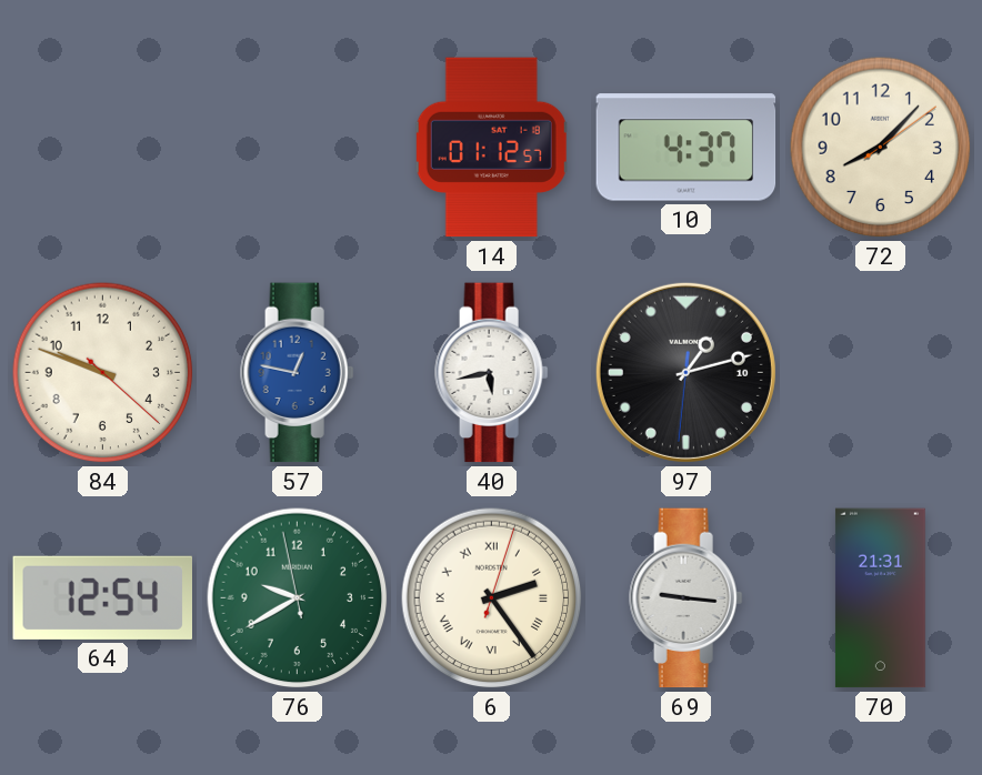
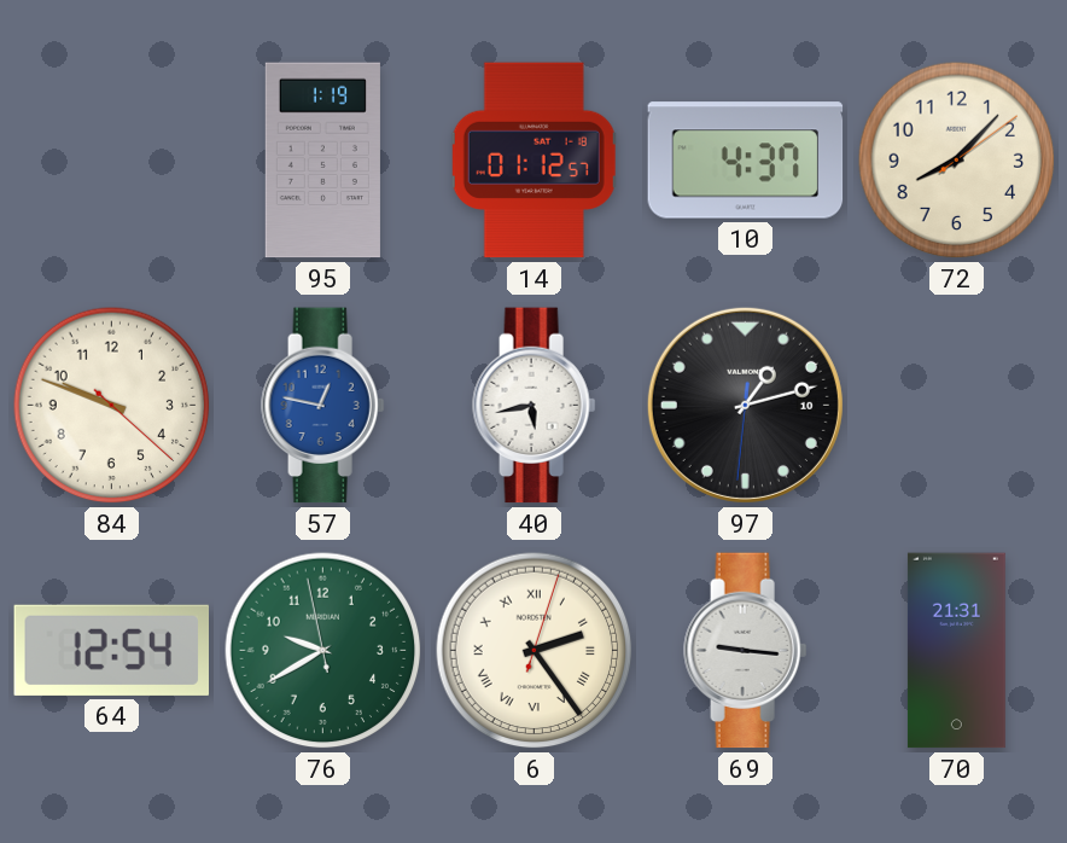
95: none -> 1:19
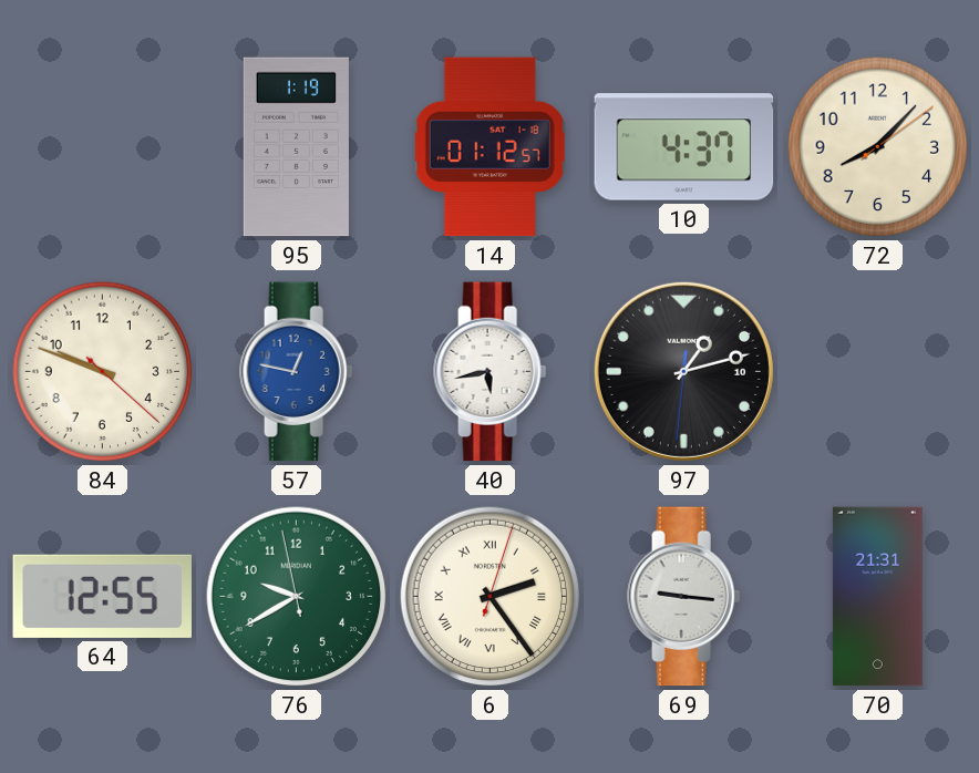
64: 12:54 -> 12:55
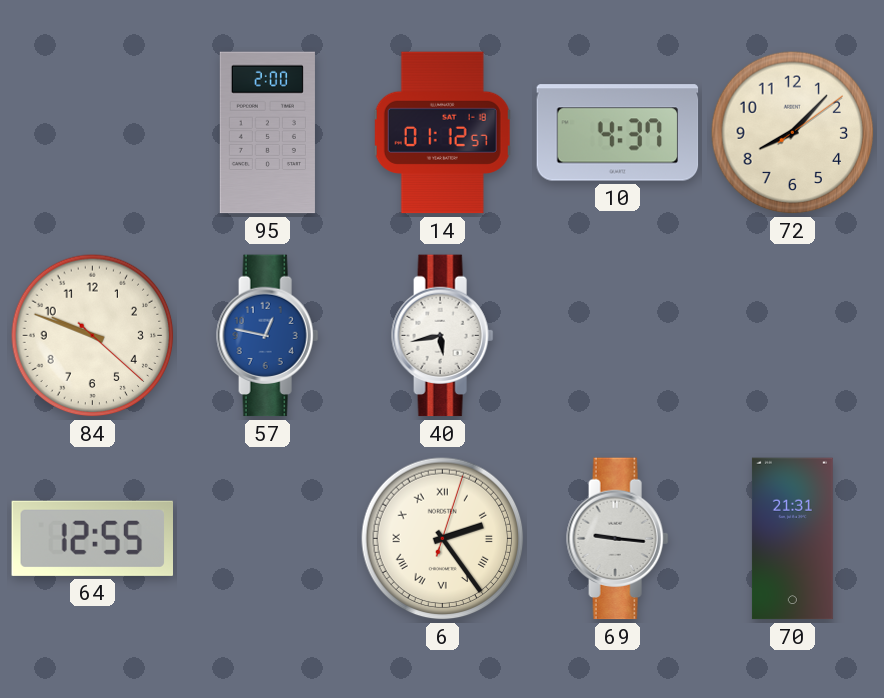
95: 1:19 -> 2:00
97: 1:12 -> none
76: 9:39 -> none
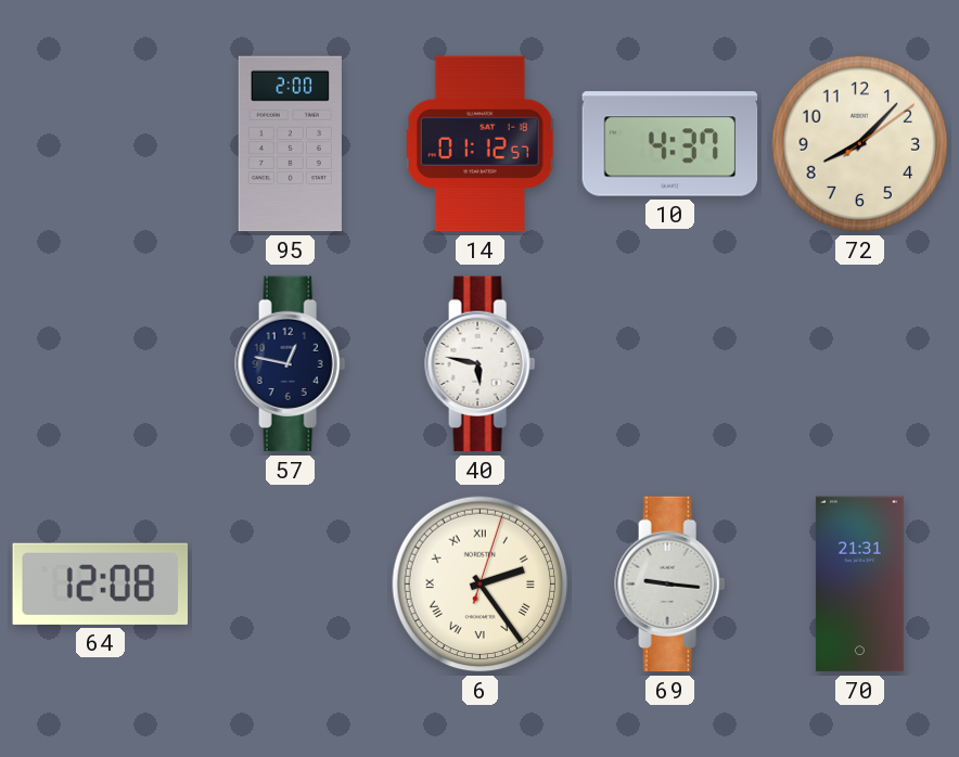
84: 9:48 -> none
57 dial: blue -> navy
40: 5:43 -> 5:47
64: 12:55 -> 12:08
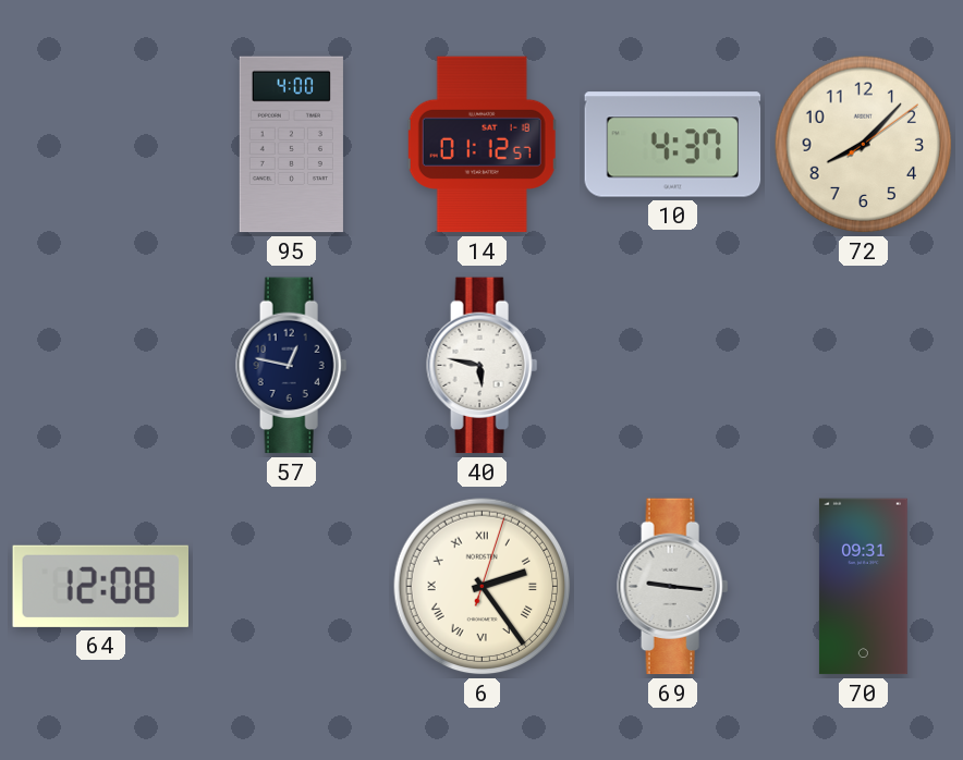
95: 2:00 -> 4:00
70: 21:31 -> 09:31
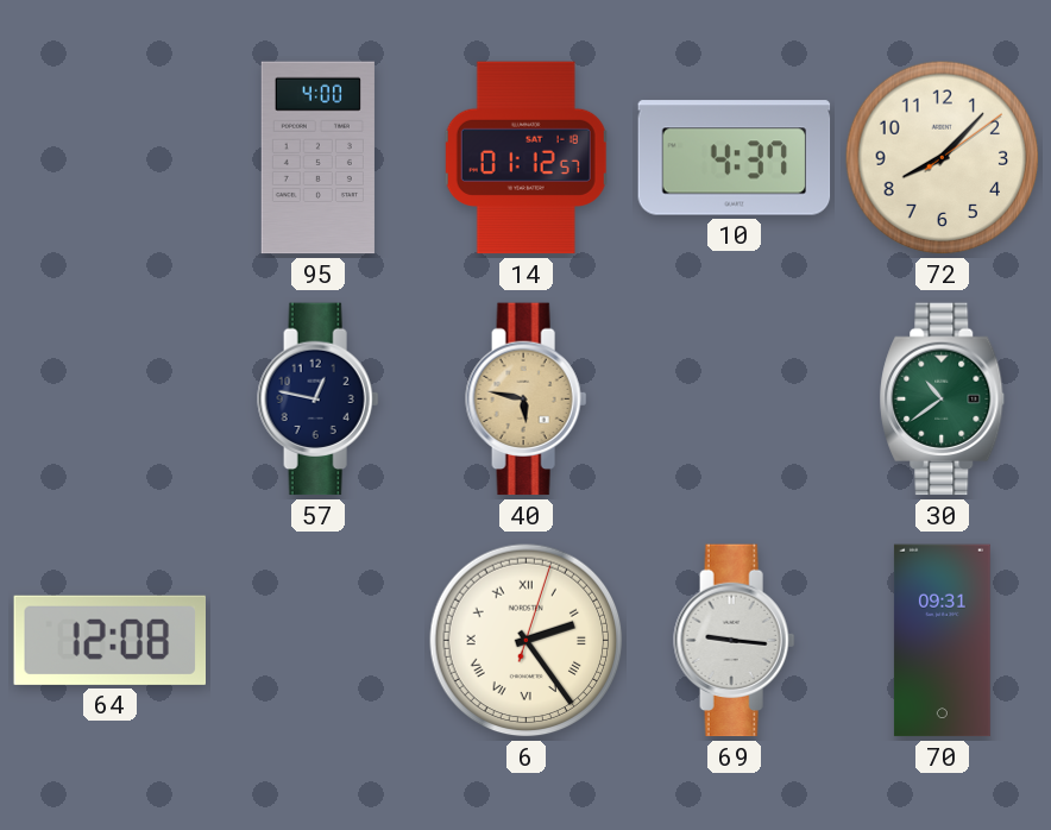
40 dial: white -> champagne
30: none -> 10:39
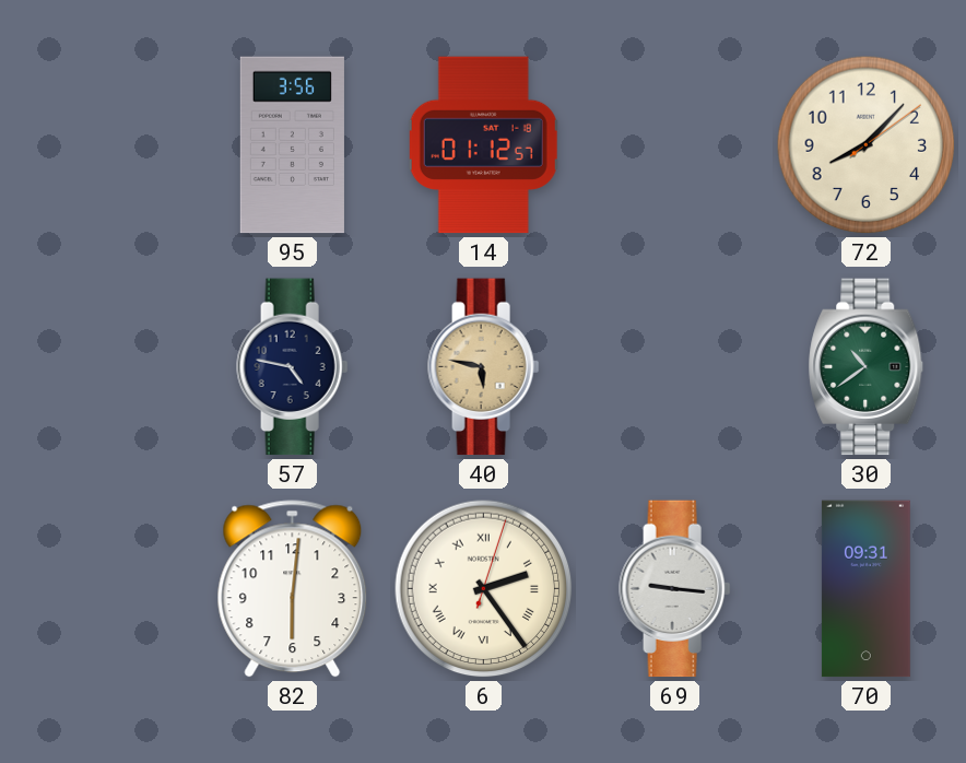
95: 4:00 -> 3:56
10: 4:37 -> none
57: 12:47 -> 4:47
64: 12:08 -> none
82: none -> 6:01
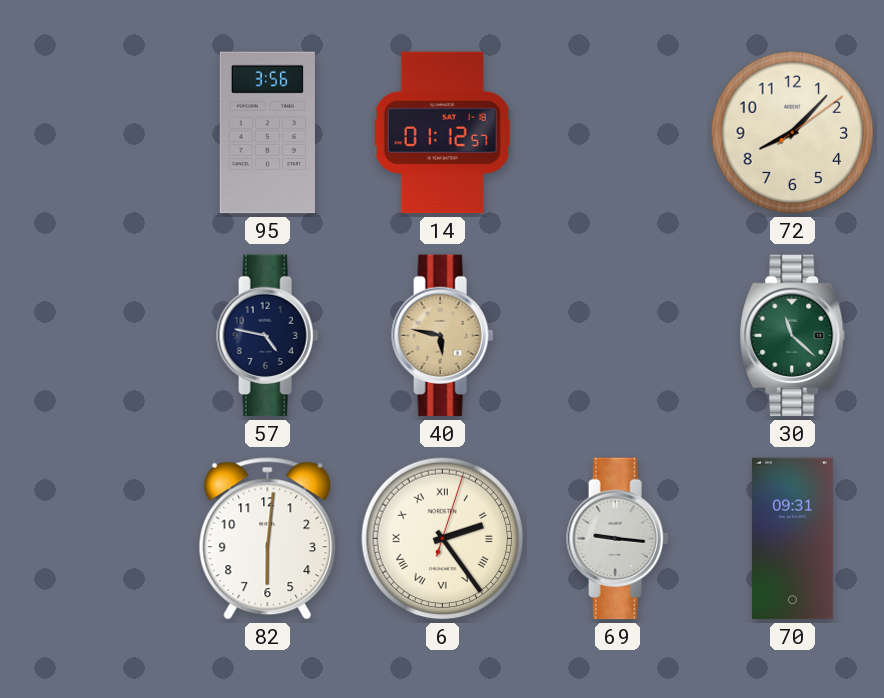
30: 10:39 -> 11:22
